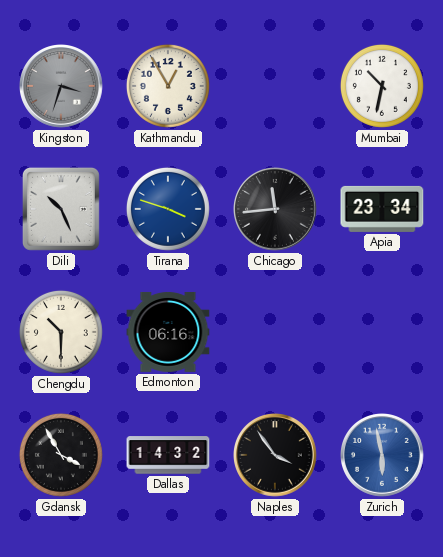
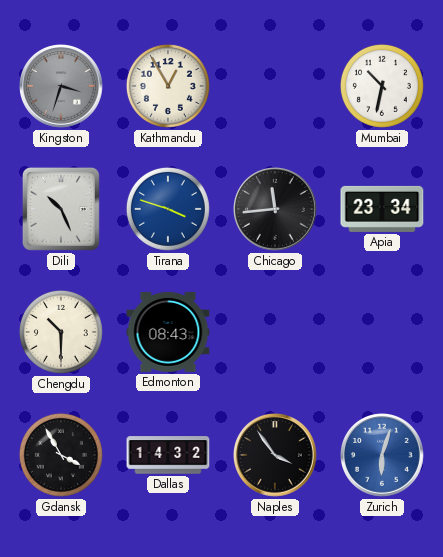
Edmonton: 06:16 -> 08:43
Zurich: 5:58 -> 6:03
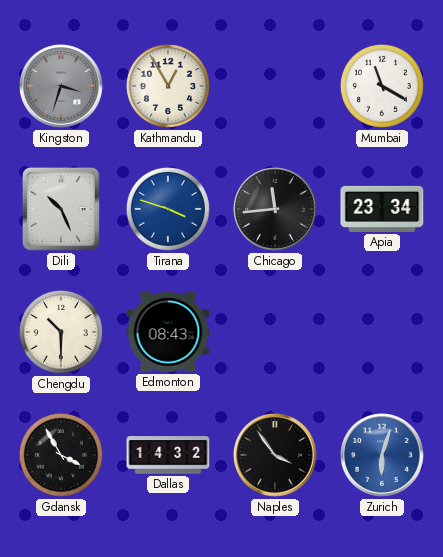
Mumbai: 10:32 -> 11:20
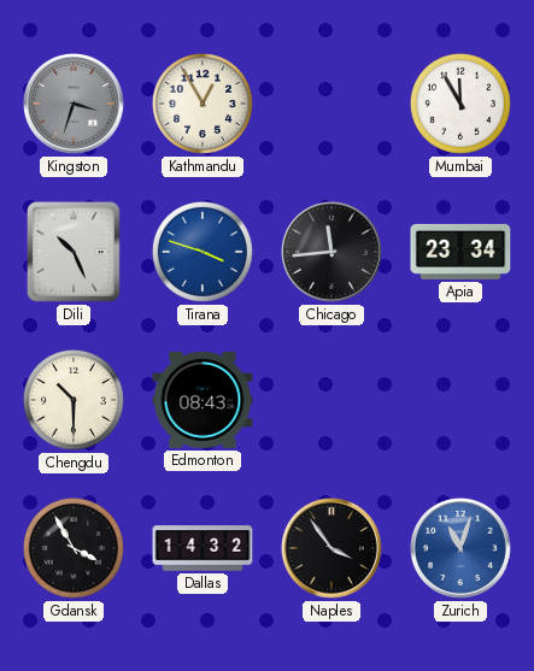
Mumbai: 11:20 -> 11:55
Zurich: 6:03 -> 11:03
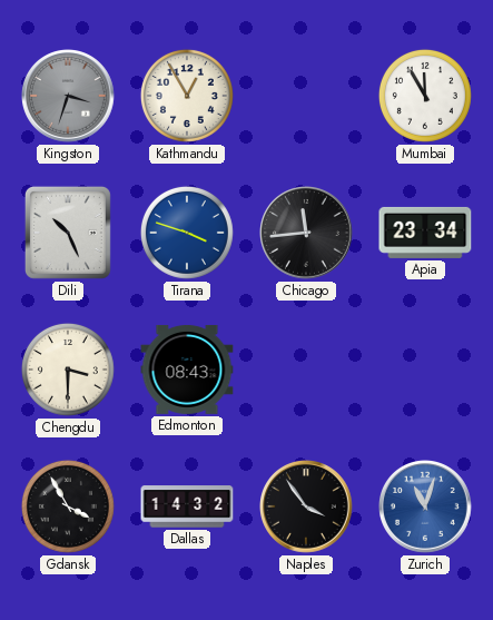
Chengdu: 10:30 -> 3:30
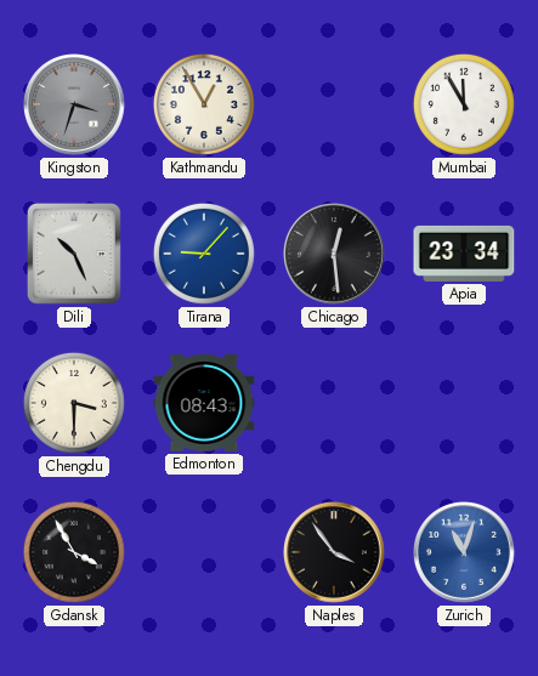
Tirana: 3:48 -> 9:07
Chicago: 11:44 -> 12:29
Dallas: 14:32 -> none
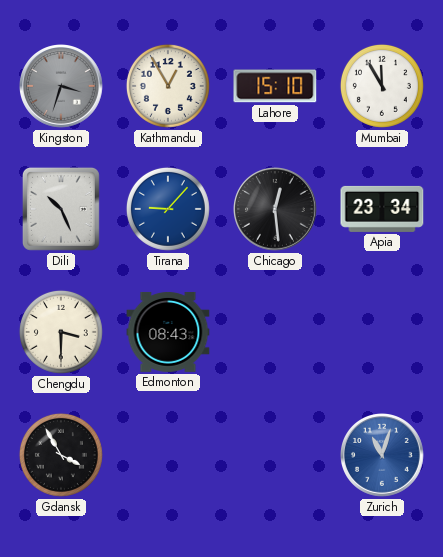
Lahore: none -> 15:10
Naples: 3:54 -> none
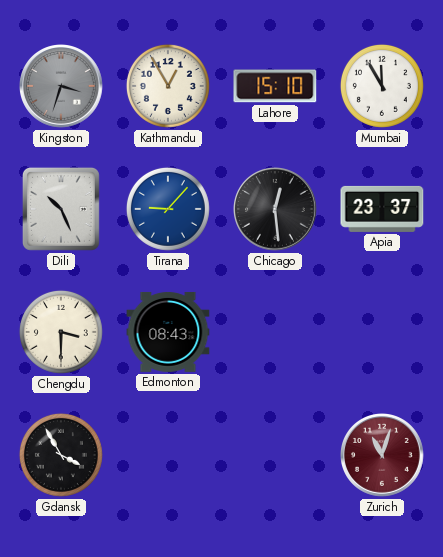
Apia: 23:34 -> 23:37
Zurich dial: blue -> burgundy
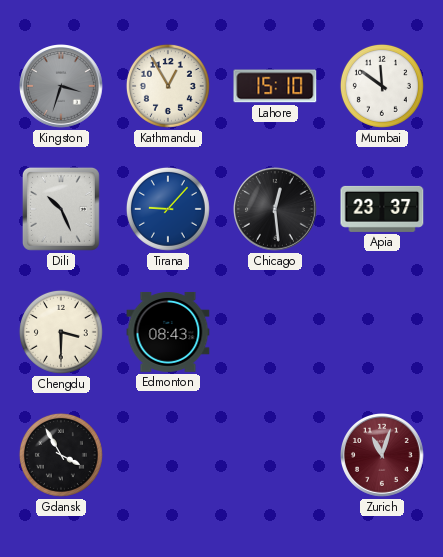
Mumbai: 11:55 -> 11:51
